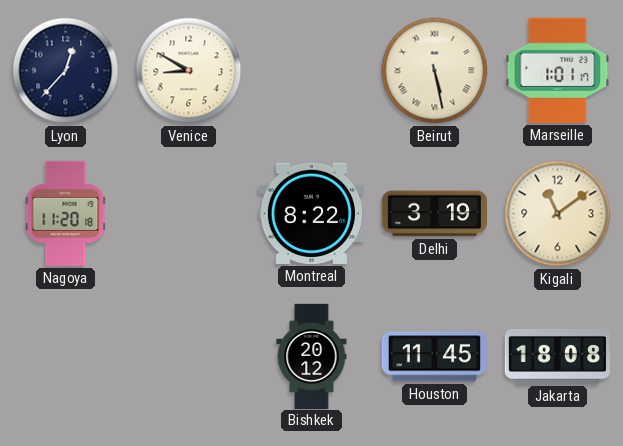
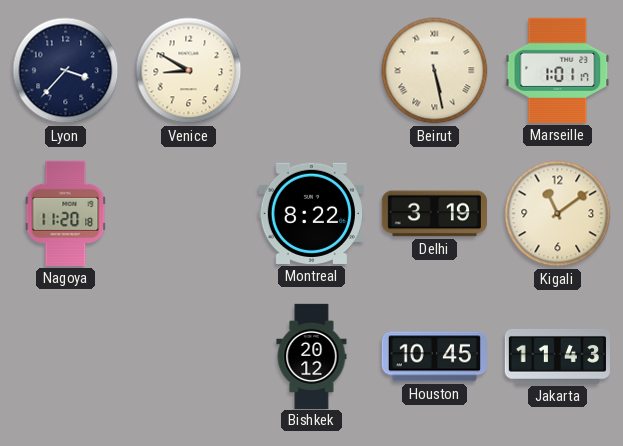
Lyon: 12:37 -> 3:37
Houston: 11:45 -> 10:45
Jakarta: 18:08 -> 11:43
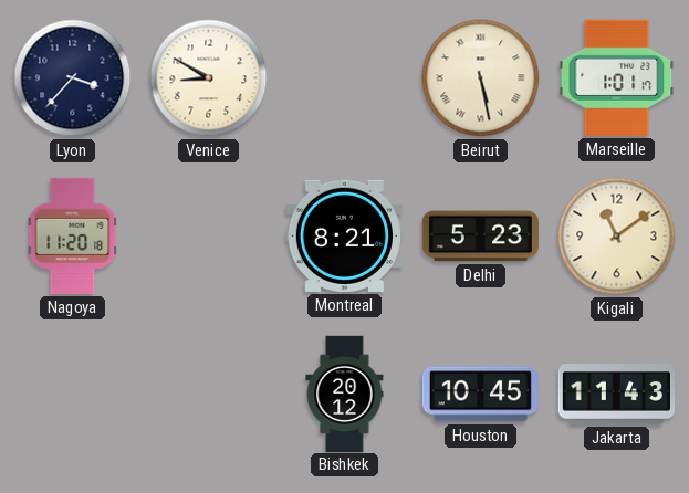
Montreal: 8:22 -> 8:21
Delhi: 3:19 -> 5:23
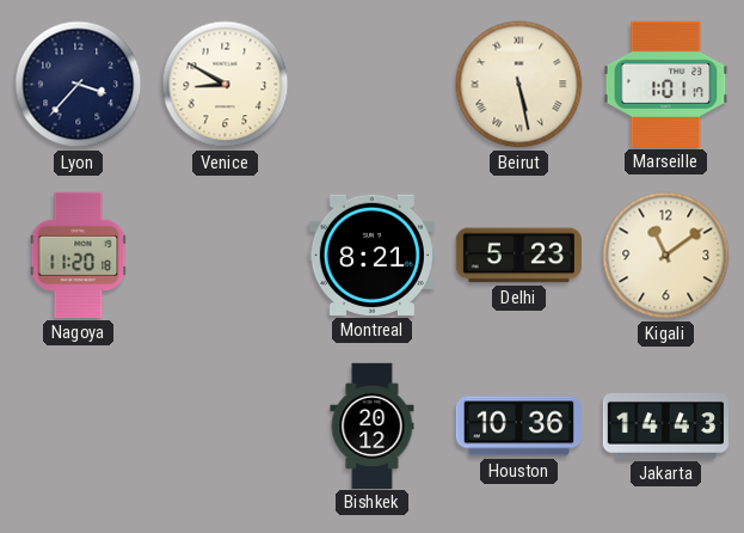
Houston: 10:45 -> 10:36
Jakarta: 11:43 -> 14:43
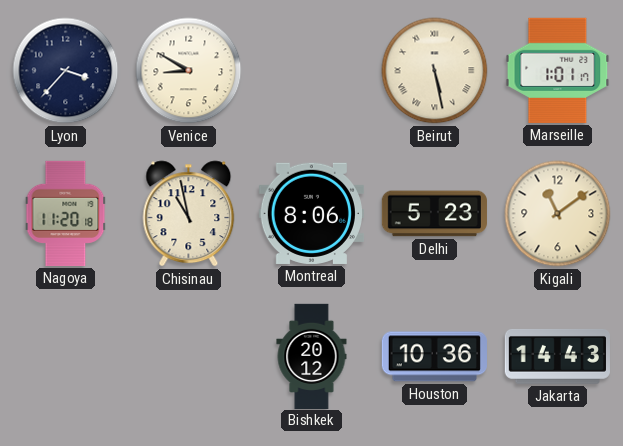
Chisinau: none -> 10:58
Montreal: 8:21 -> 8:06
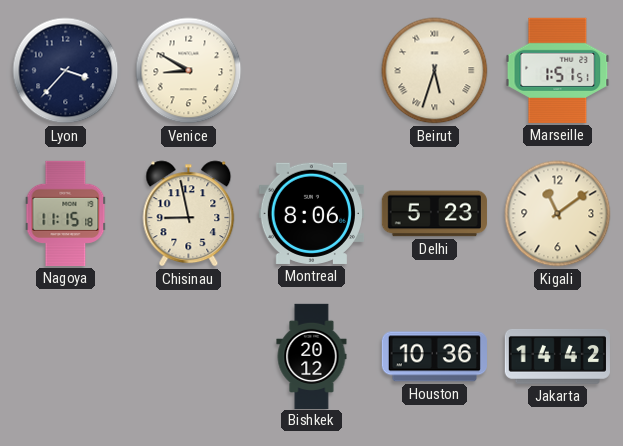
Beirut: 5:28 -> 5:33
Marseille: 1:01 -> 1:51
Nagoya: 11:20 -> 11:15
Chisinau: 10:58 -> 8:58
Jakarta: 14:43 -> 14:42
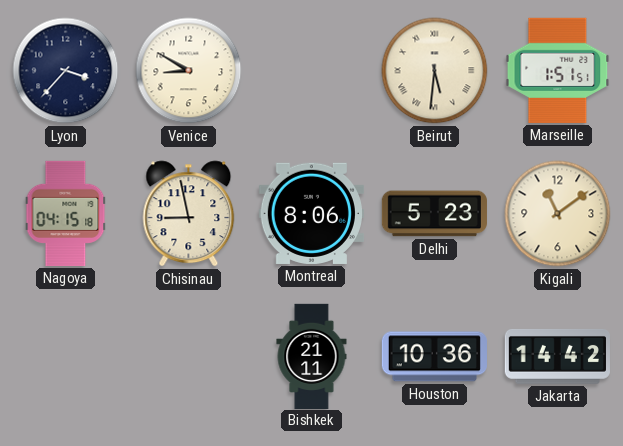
Beirut: 5:33 -> 5:31
Nagoya: 11:15 -> 04:15
Bishkek: 20:12 -> 21:11
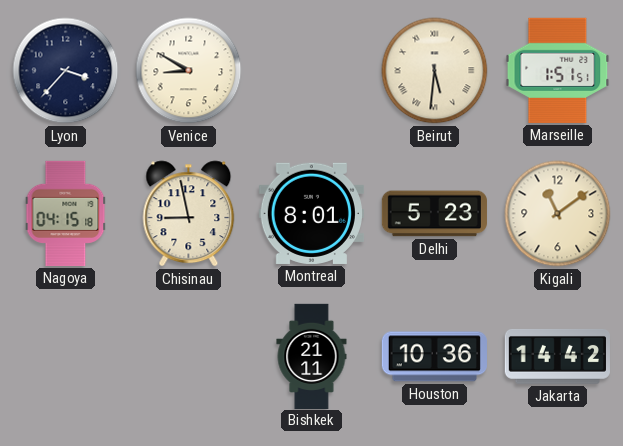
Montreal: 8:06 -> 8:01
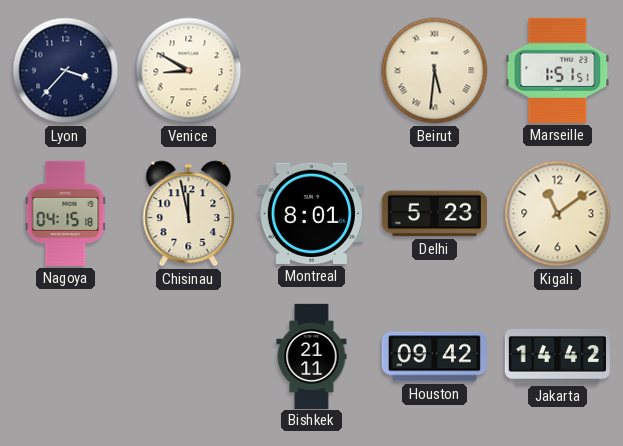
Chisinau: 8:58 -> 11:58
Houston: 10:36 -> 09:42
